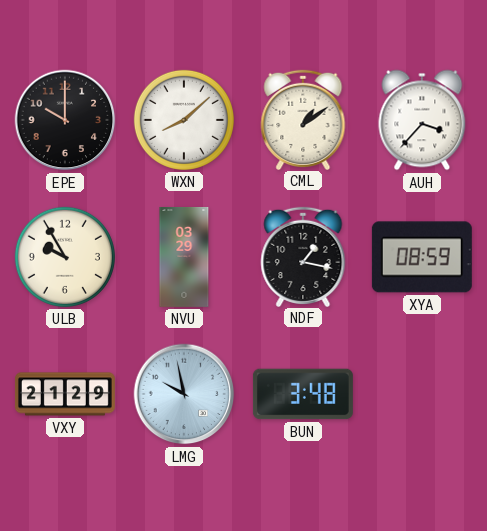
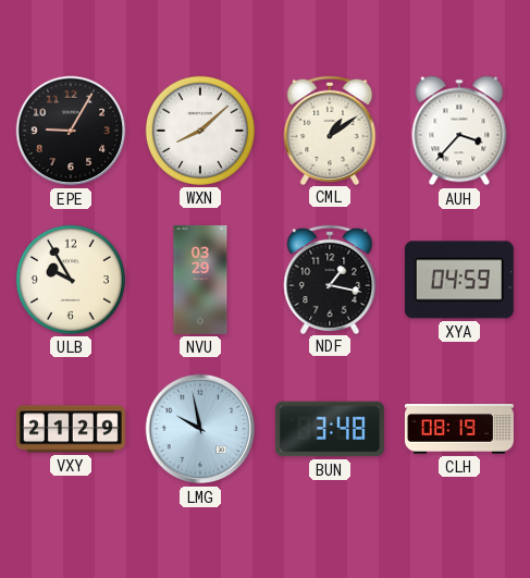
EPE: 10:00 -> 9:05
XYA: 08:59 -> 04:59
CLH: none -> 08:19
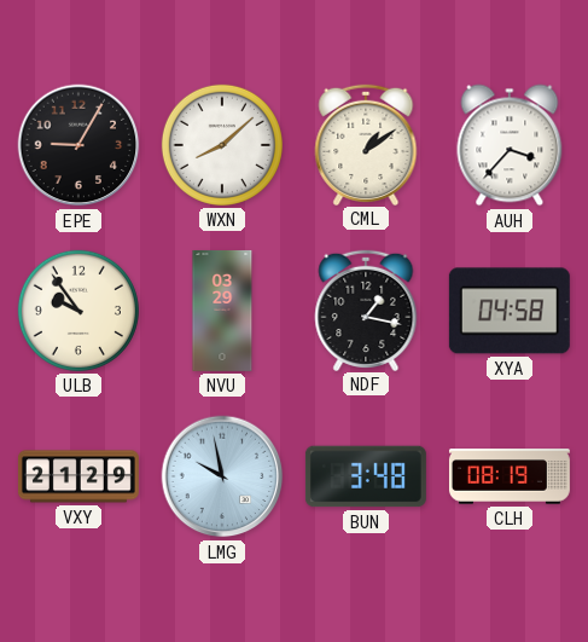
ULB: 9:55 -> 9:54
XYA: 04:59 -> 04:58
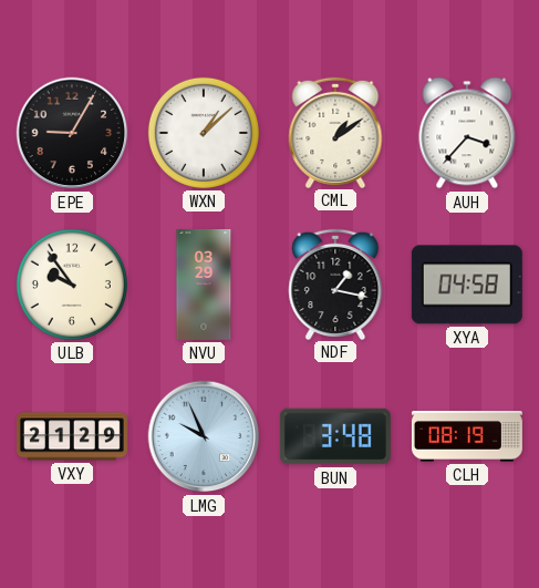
WXN: 8:08 -> 1:08
LMG: 9:58 -> 9:56
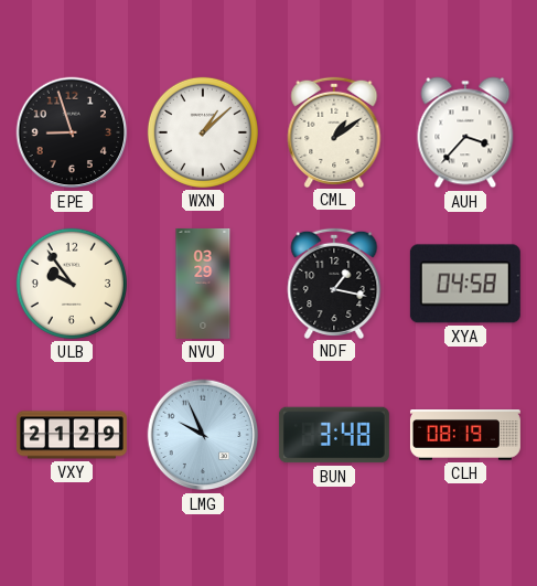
EPE: 9:05 -> 8:57
